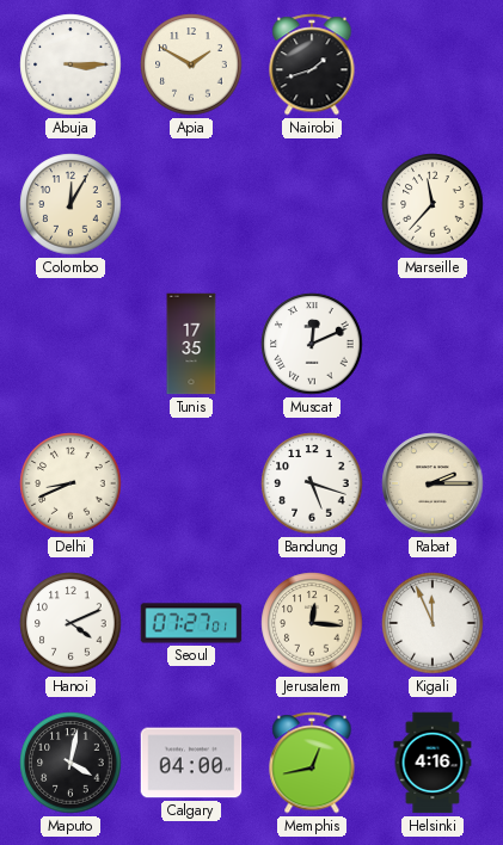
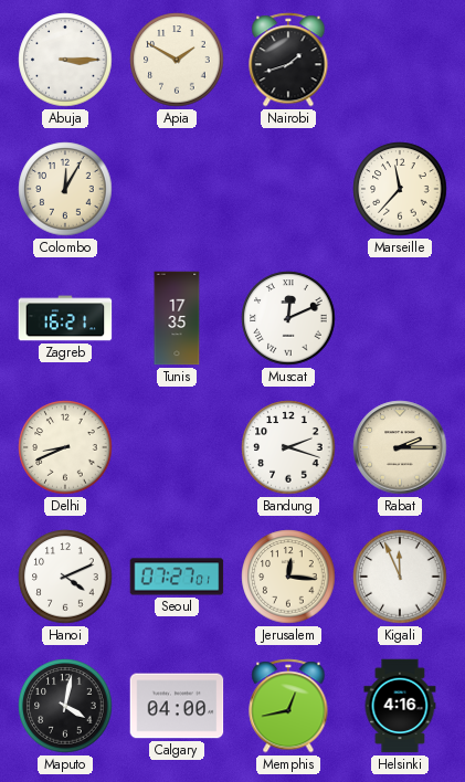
Zagreb: none -> 16:21
Bandung: 5:18 -> 2:18
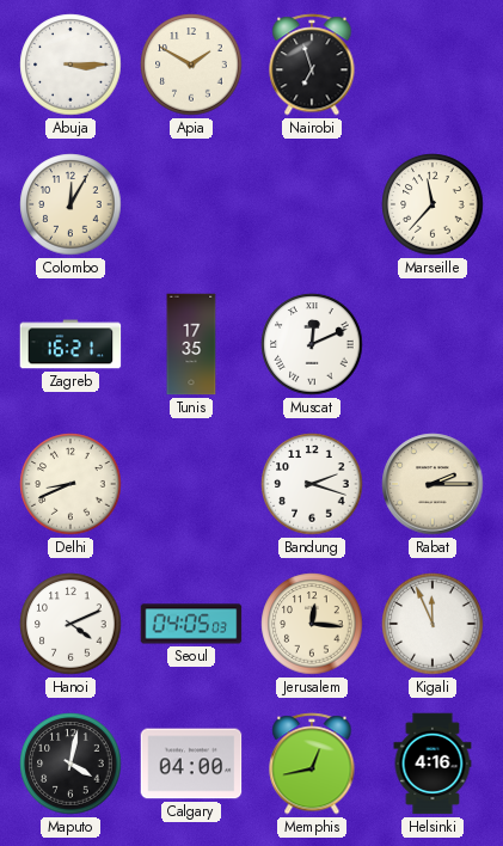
Nairobi: 1:42 -> 6:57
Seoul: 07:27 -> 04:05
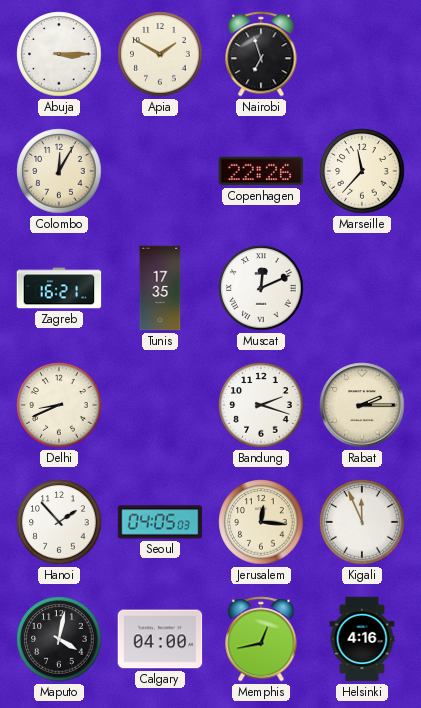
Copenhagen: none -> 22:26
Hanoi: 4:11 -> 1:53
